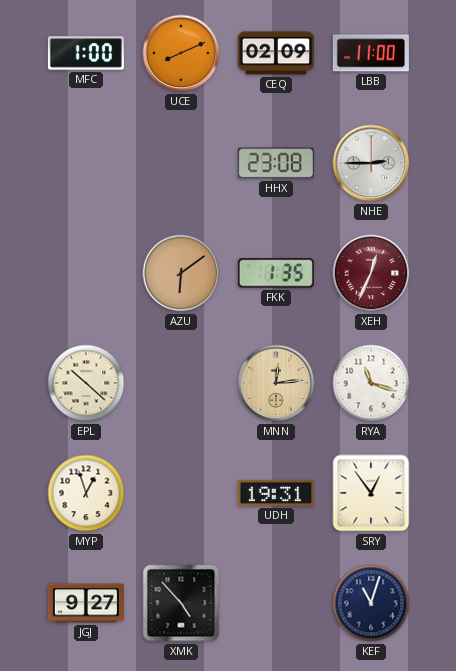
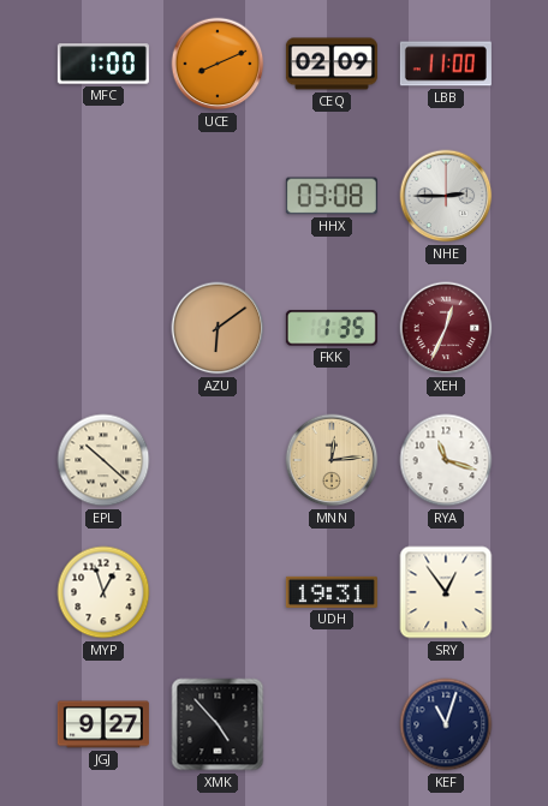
HHX: 23:08 -> 03:08
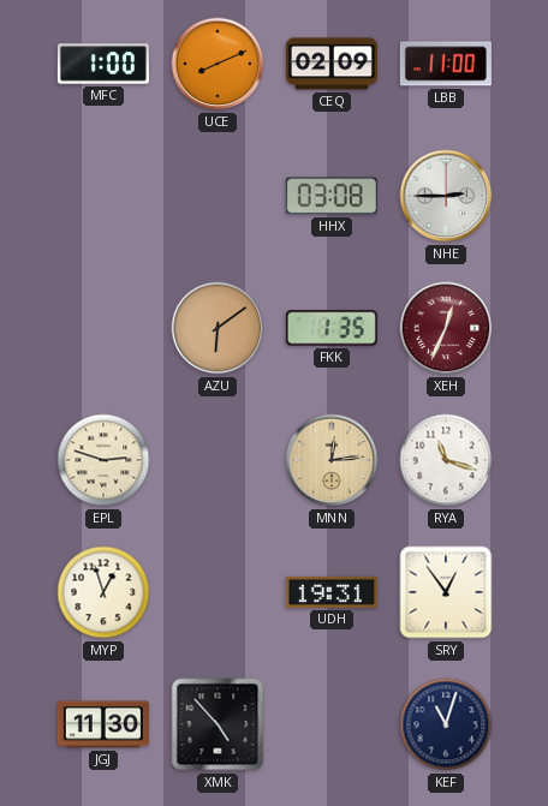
EPL: 10:22 -> 2:48
JGJ: 9:27 -> 11:30
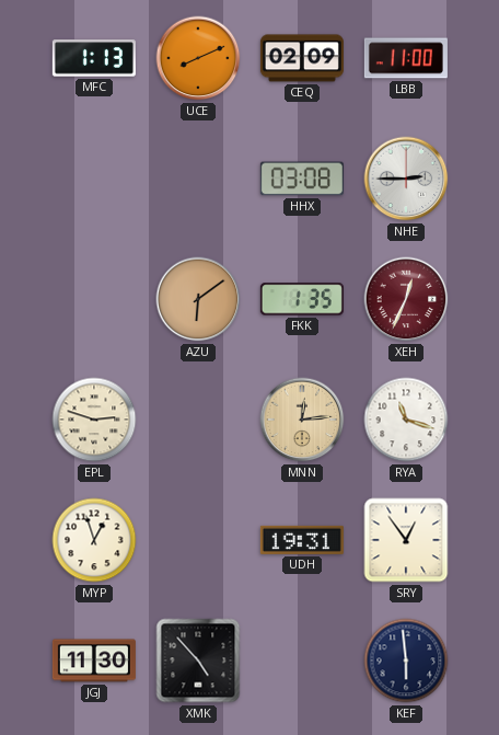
MFC: 1:00 -> 1:13
KEF: 11:03 -> 5:59
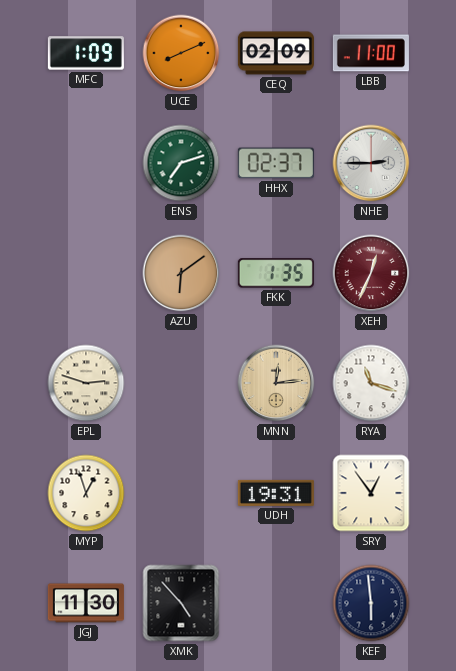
MFC: 1:13 -> 1:09
ENS: none -> 7:12
HHX: 03:08 -> 02:37
